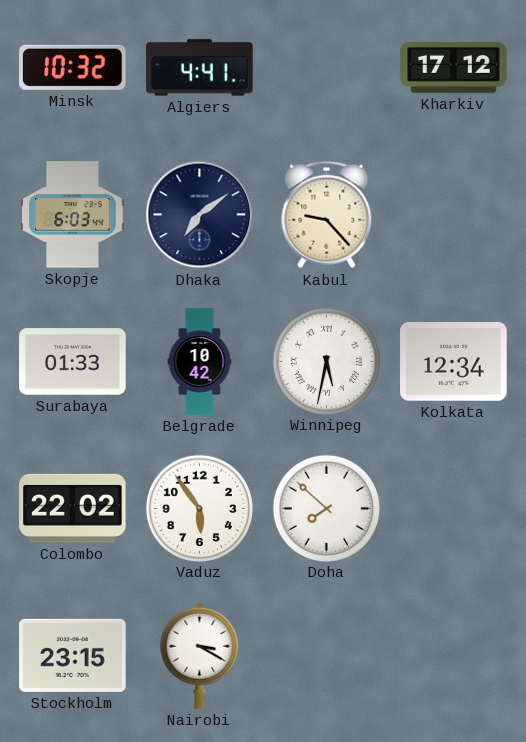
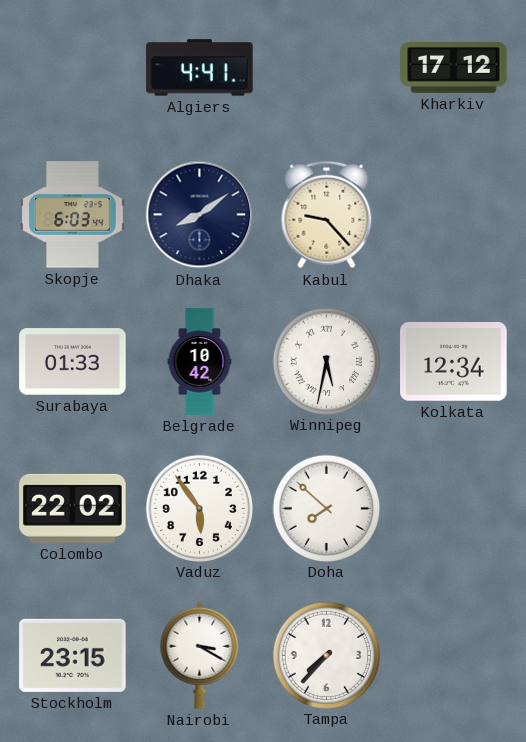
Minsk: 10:32 -> none
Dhaka: 7:09 -> 8:09
Tampa: none -> 7:37
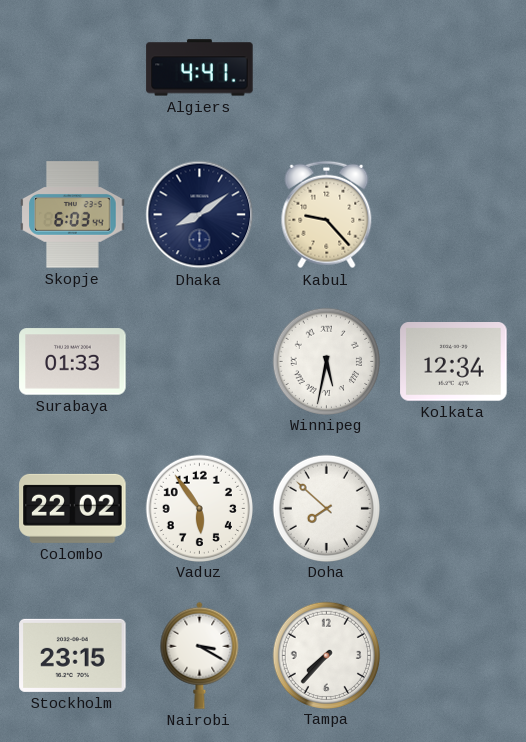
Kharkiv: 17:12 -> none
Belgrade: 10:42 -> none
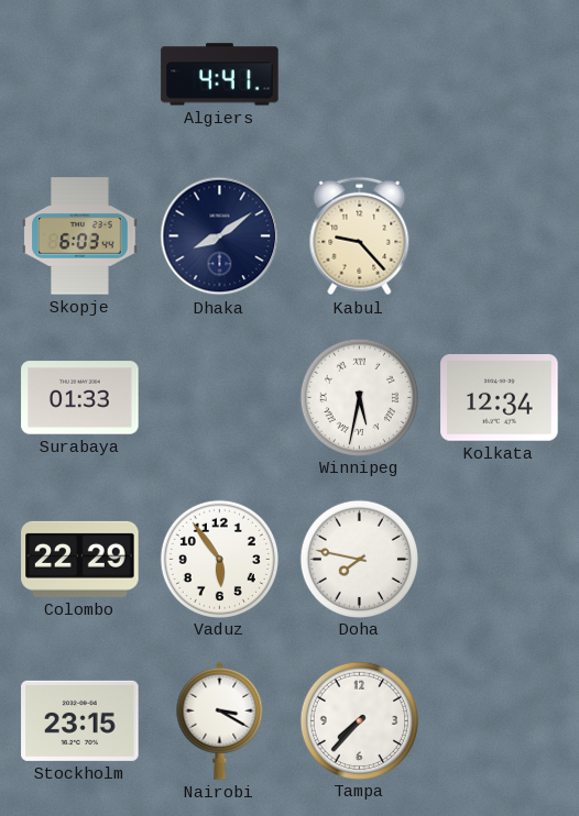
Colombo: 22:02 -> 22:29
Doha: 7:52 -> 7:47
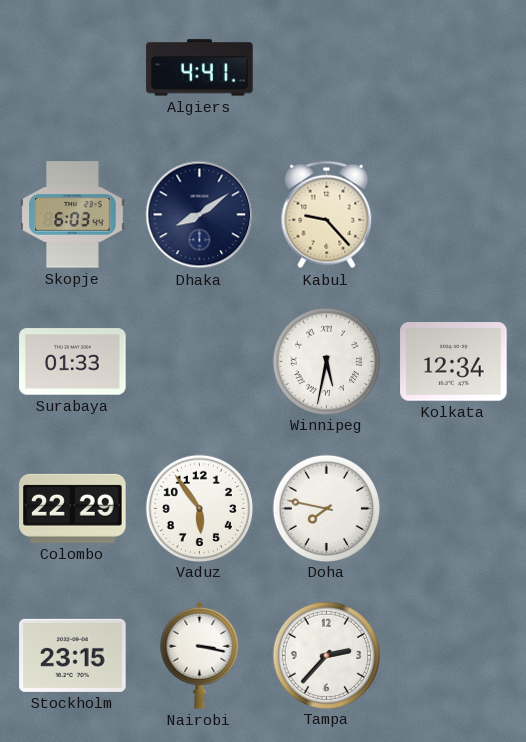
Nairobi: 3:20 -> 3:17
Tampa: 7:37 -> 2:37
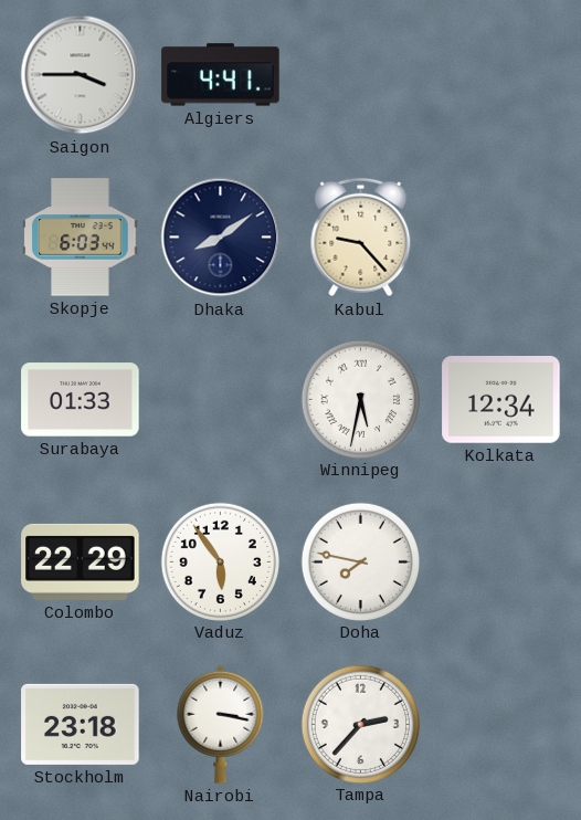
Saigon: none -> 3:45
Stockholm: 23:15 -> 23:18
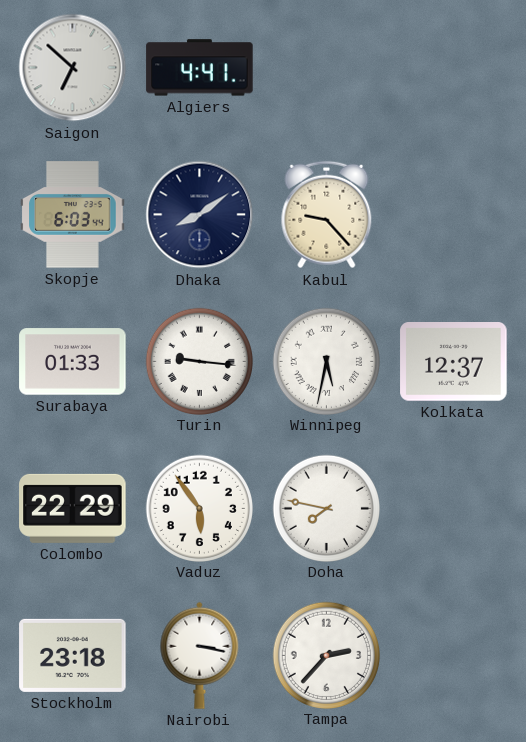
Saigon: 3:45 -> 6:52
Turin: none -> 9:16
Kolkata: 12:34 -> 12:37
